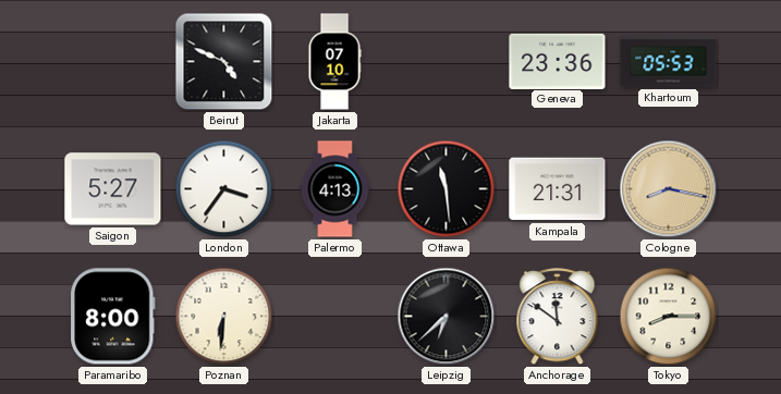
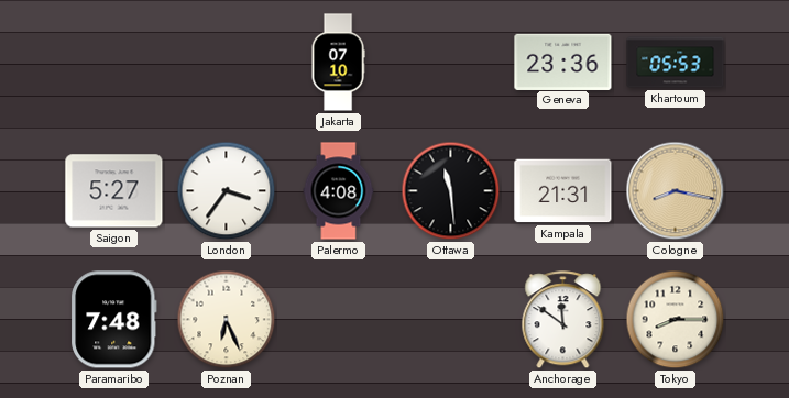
Beirut: 4:49 -> none
Palermo: 4:13 -> 4:08
Paramaribo: 8:00 -> 7:48
Poznan: 6:31 -> 6:26
Leipzig: 6:38 -> none
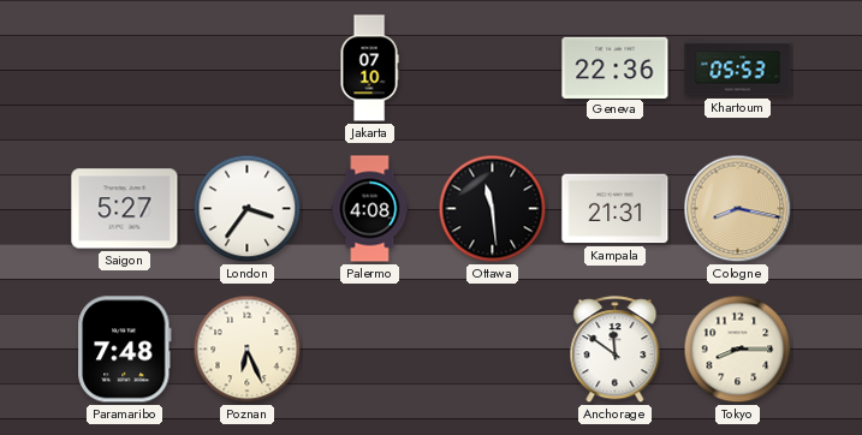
Geneva: 23:36 -> 22:36
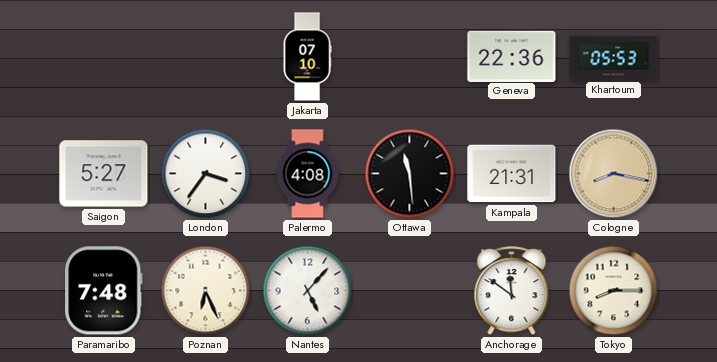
Nantes: none -> 5:07
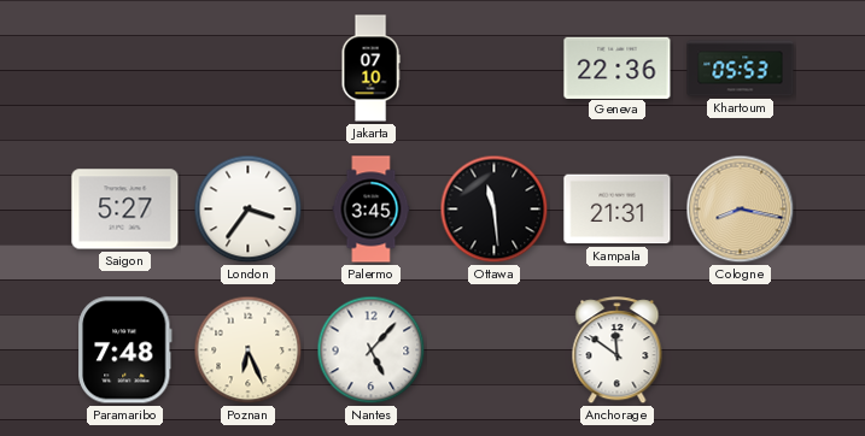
Palermo: 4:08 -> 3:45
Tokyo: 8:15 -> none
